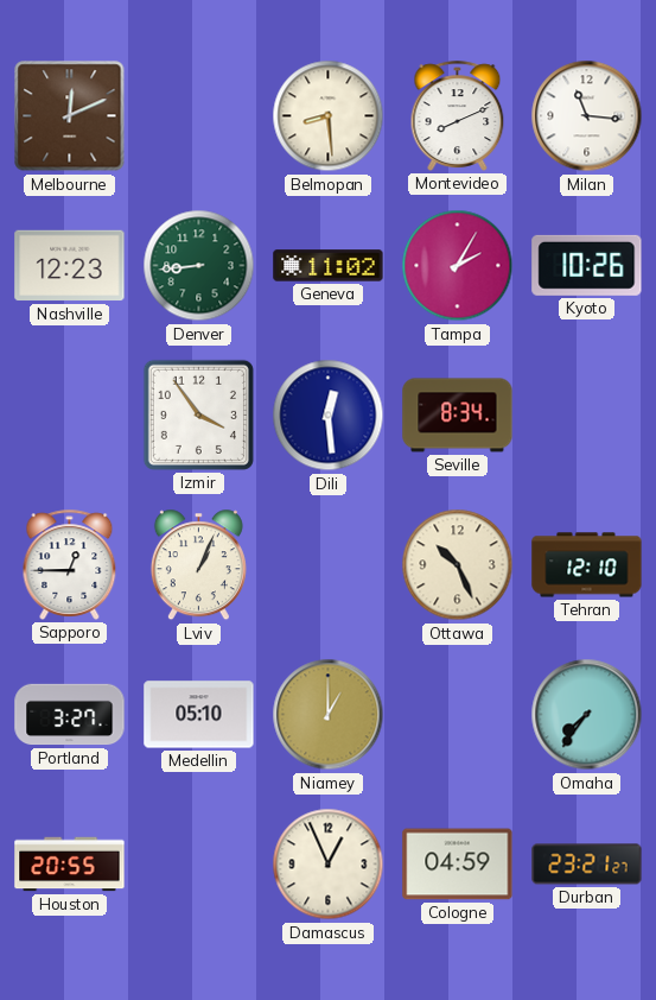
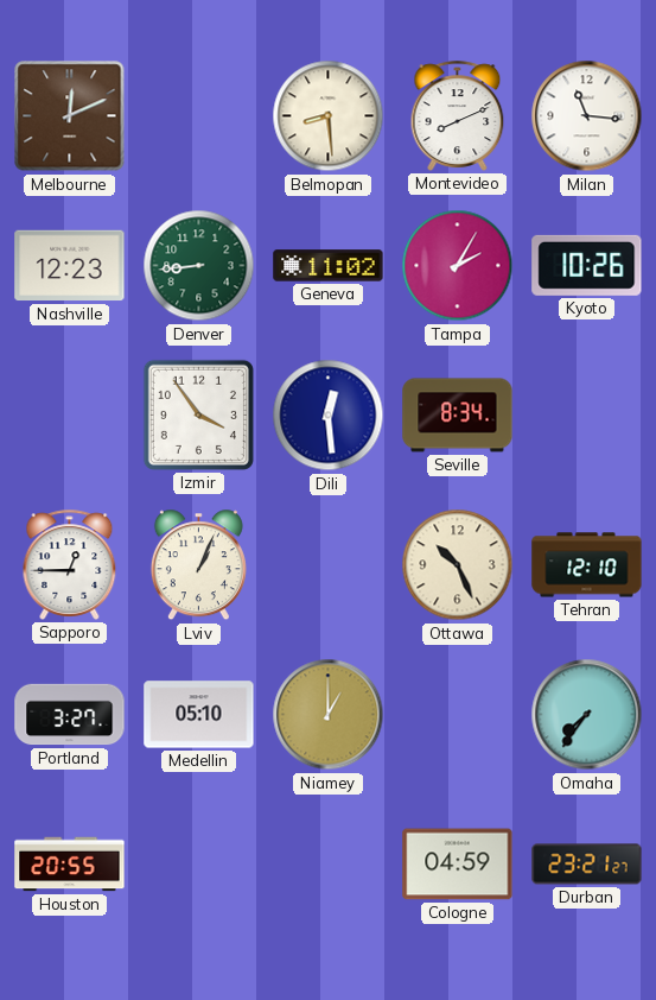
Damascus: 12:56 -> none
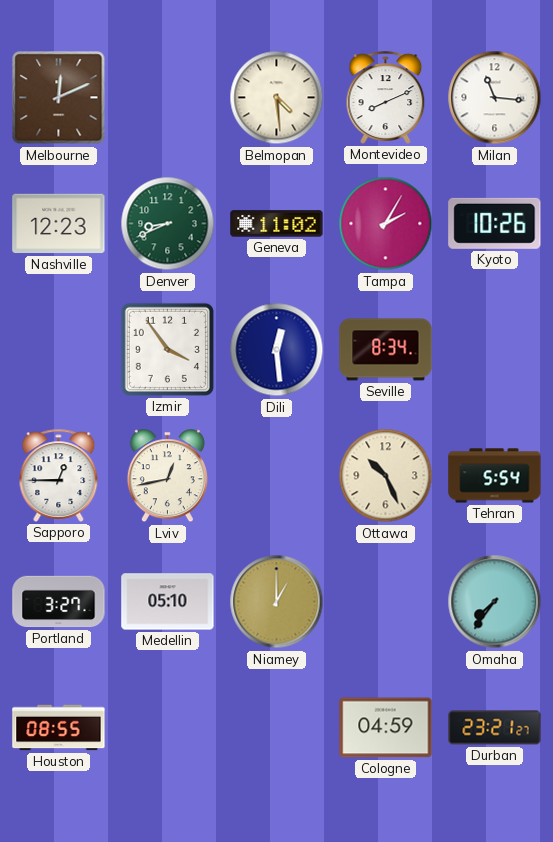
Belmopan: 8:29 -> 4:29
Denver: 8:44 -> 8:41
Lviv: 1:04 -> 12:43
Tehran: 12:10 -> 5:54
Houston: 20:55 -> 08:55
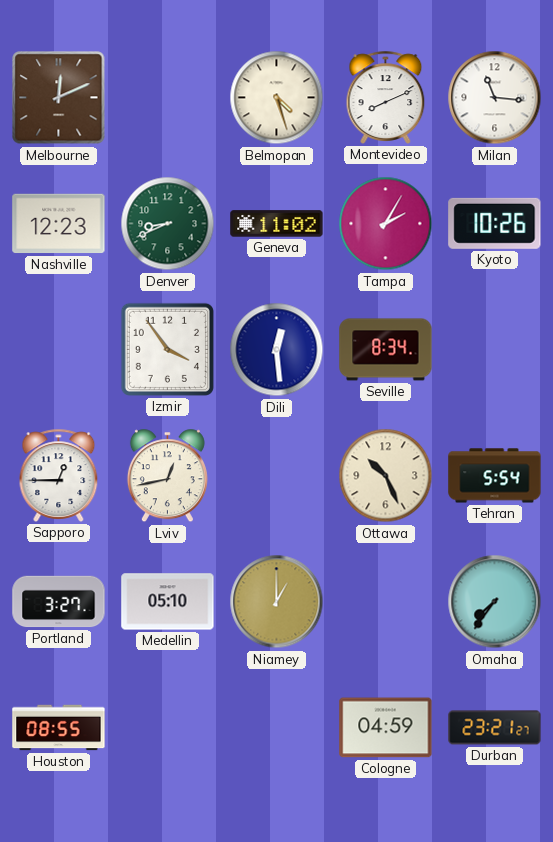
Belmopan: 4:29 -> 4:27
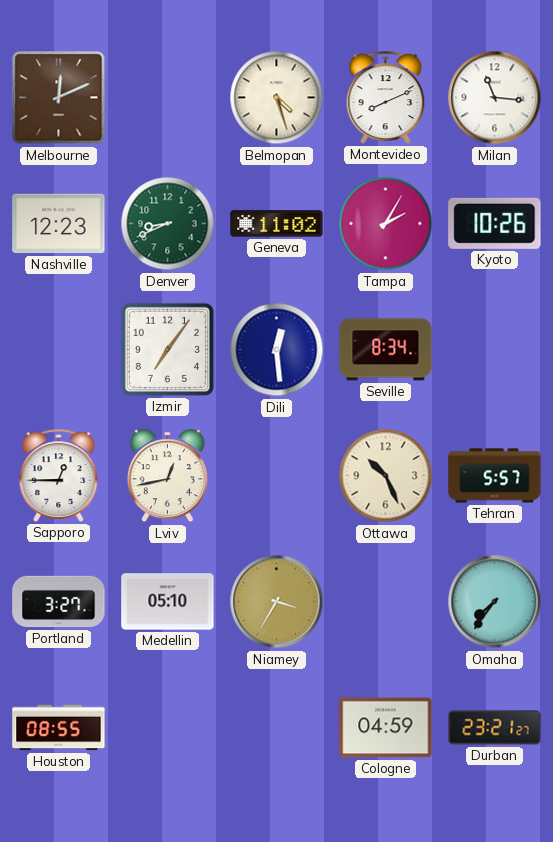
Izmir: 3:54 -> 7:06
Tehran: 5:54 -> 5:57
Niamey: 1:00 -> 3:35
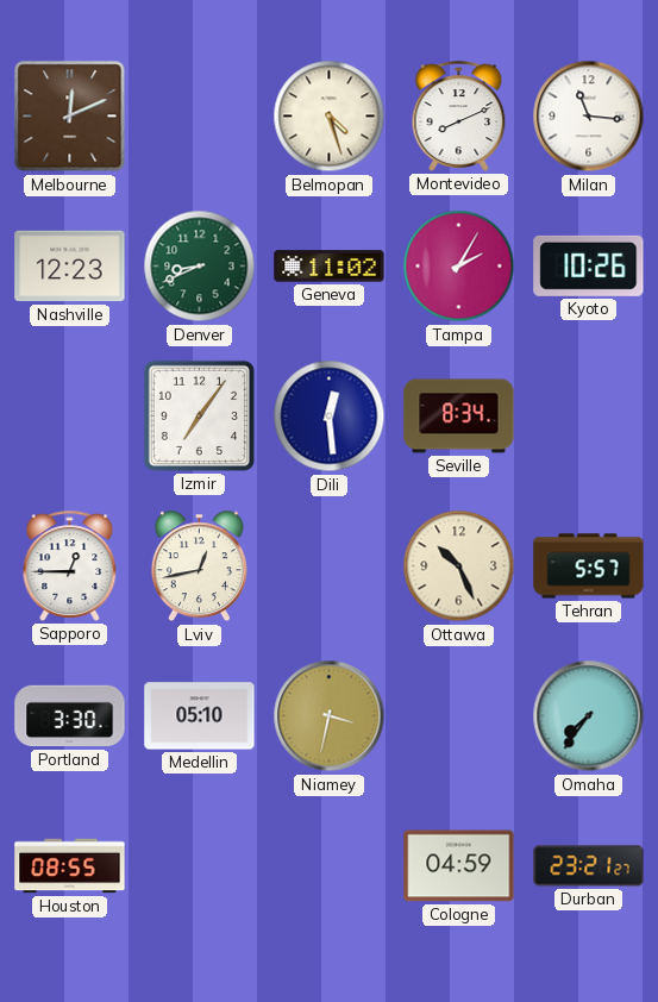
Portland: 3:27 -> 3:30
Niamey: 3:35 -> 3:32
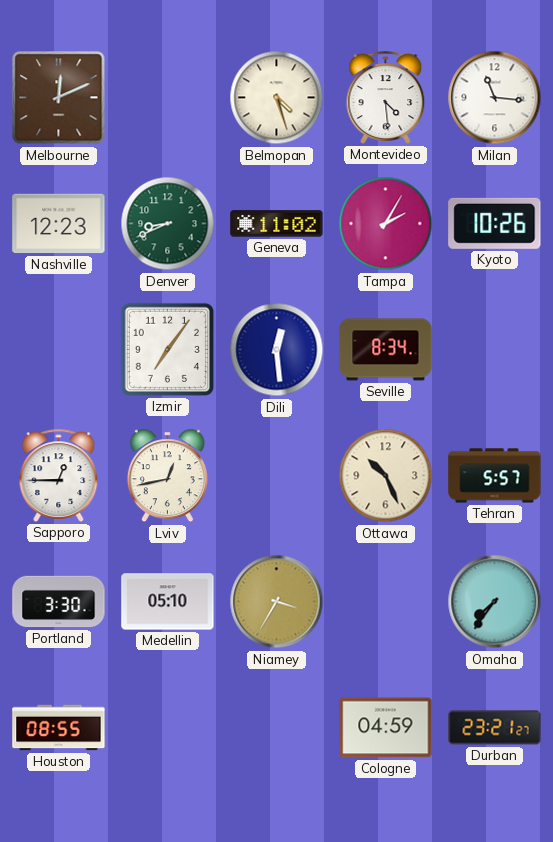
Montevideo: 8:11 -> 4:29
Niamey: 3:32 -> 3:35
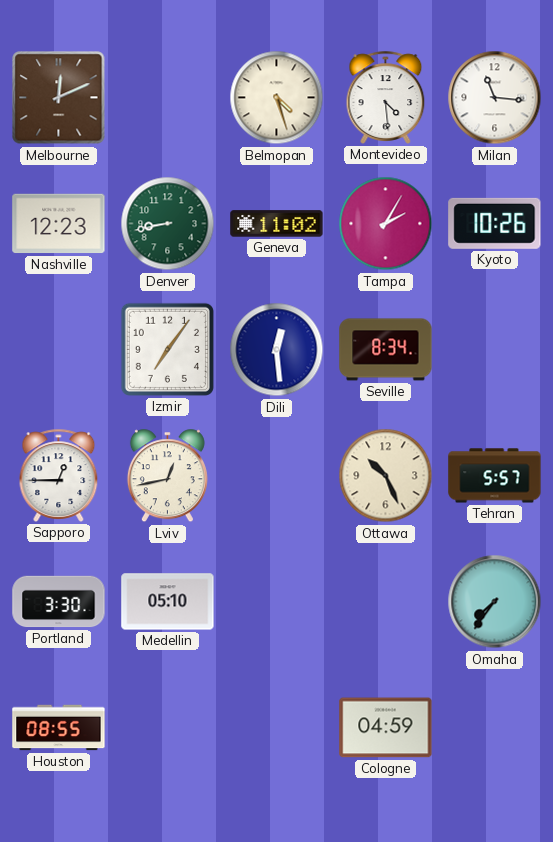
Denver: 8:41 -> 8:43
Niamey: 3:35 -> none
Durban: 23:21 -> none
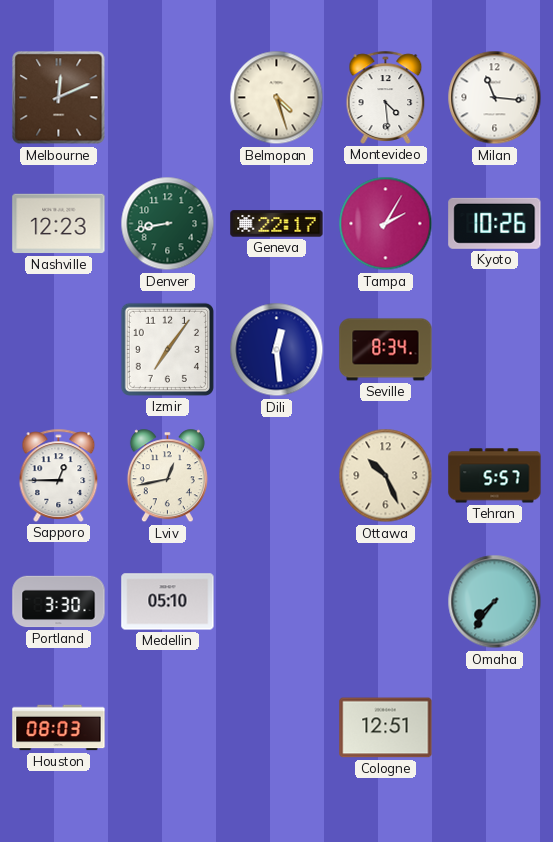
Geneva: 11:02 -> 22:17
Houston: 08:55 -> 08:03
Cologne: 04:59 -> 12:51
